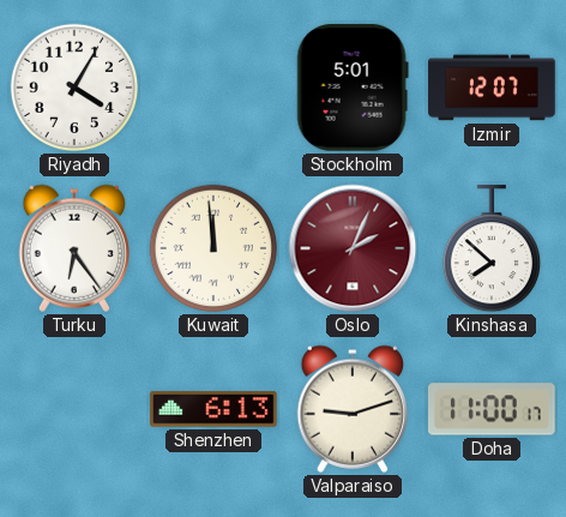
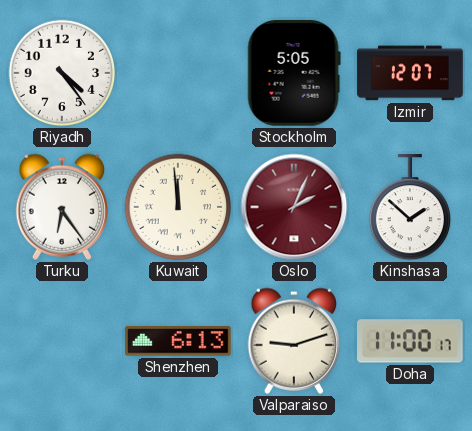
Riyadh: 4:05 -> 4:24
Stockholm: 5:01 -> 5:05
Kinshasa: 7:52 -> 1:52
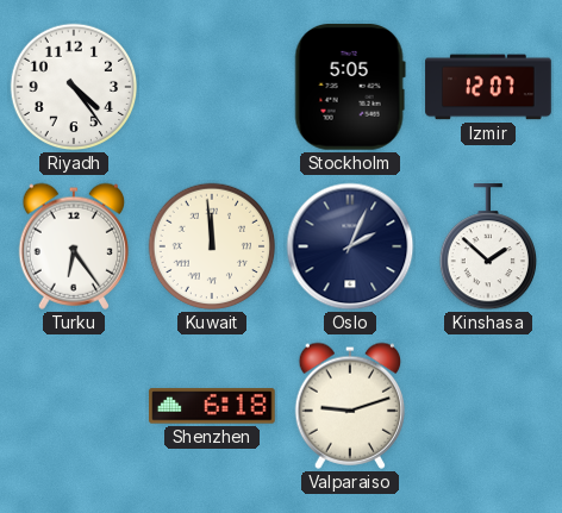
Oslo dial: burgundy -> navy
Shenzhen: 6:13 -> 6:18
Doha: 11:00 -> none
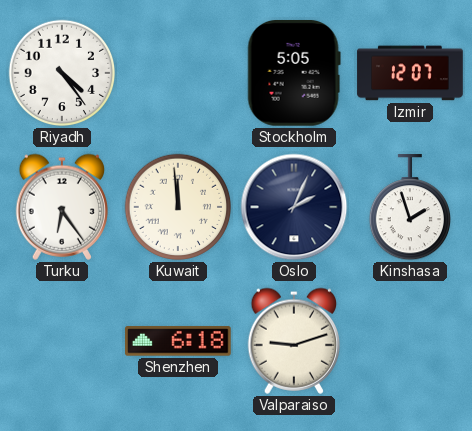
Kinshasa: 1:52 -> 1:57
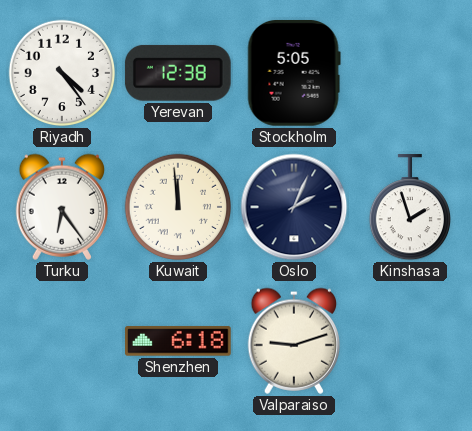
Yerevan: none -> 12:38
Izmir: 12:07 -> none
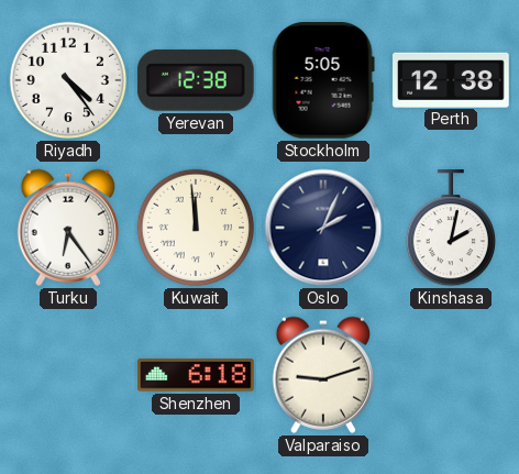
Perth: none -> 12:38
Kinshasa: 1:57 -> 2:02
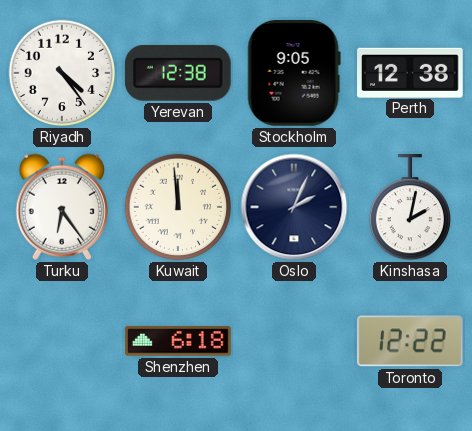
Stockholm: 5:05 -> 9:05
Valparaiso: 9:12 -> none
Toronto: none -> 12:22
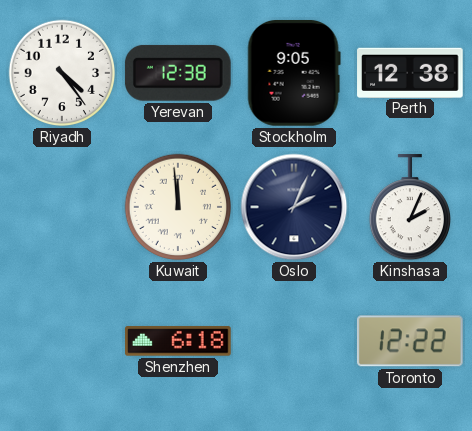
Turku: 6:24 -> none
Kinshasa: 2:02 -> 2:04
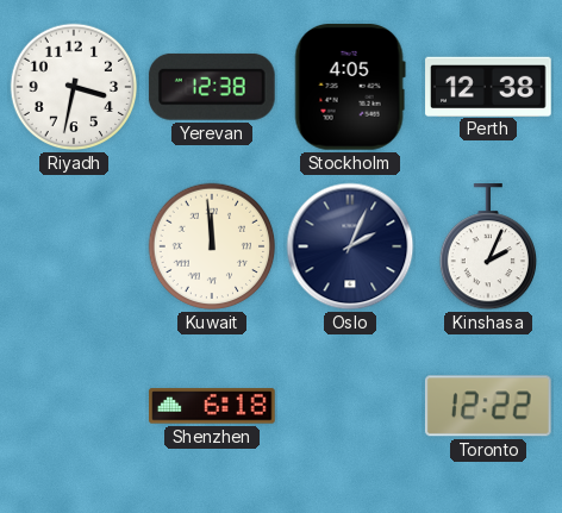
Riyadh: 4:24 -> 3:32
Stockholm: 9:05 -> 4:05
